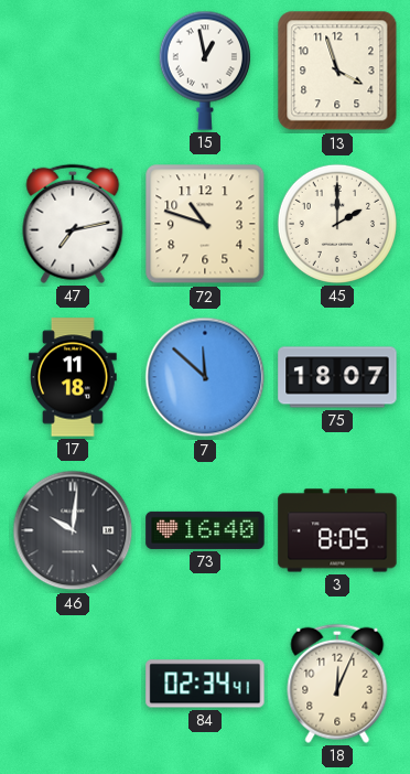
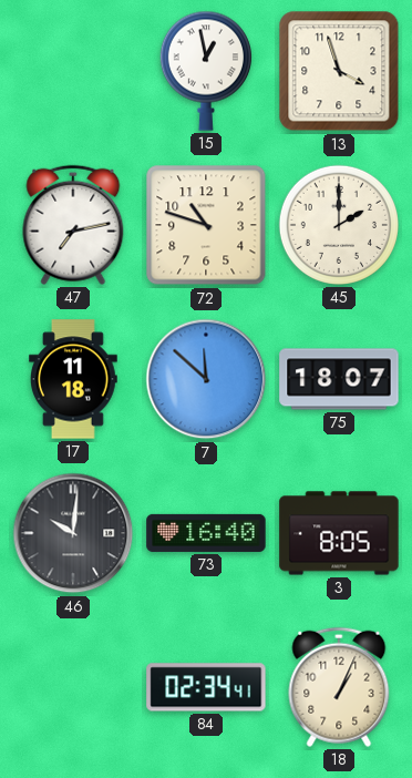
18: 12:04 -> 1:04
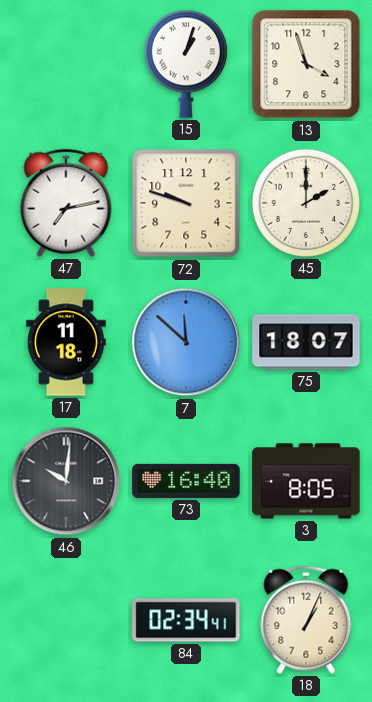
15: 12:58 -> 1:03
72: 10:48 -> 9:48
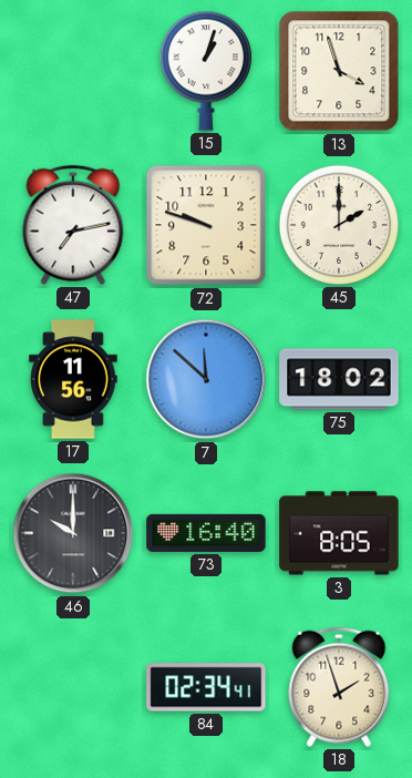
17: 11:18 -> 11:56
75: 18:07 -> 18:02
46: 10:01 -> 10:00
18: 1:04 -> 1:57
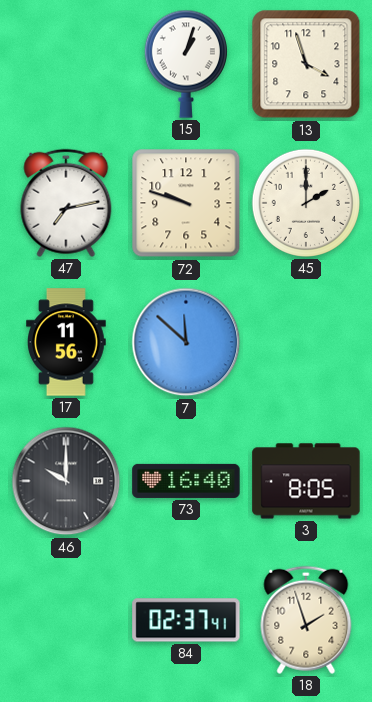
75: 18:02 -> none
84: 02:34 -> 02:37
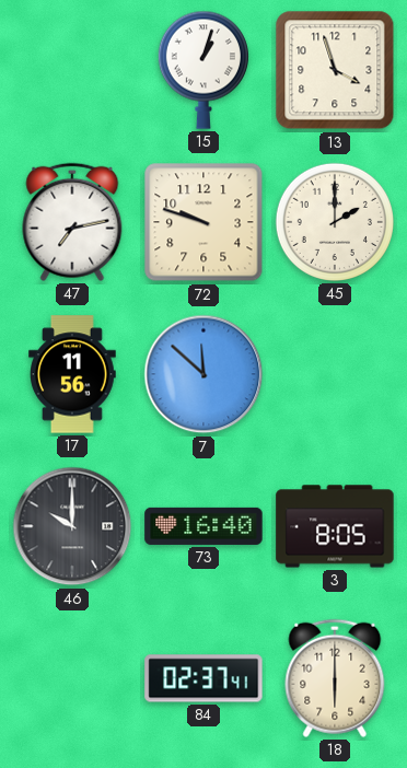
18: 1:57 -> 6:00
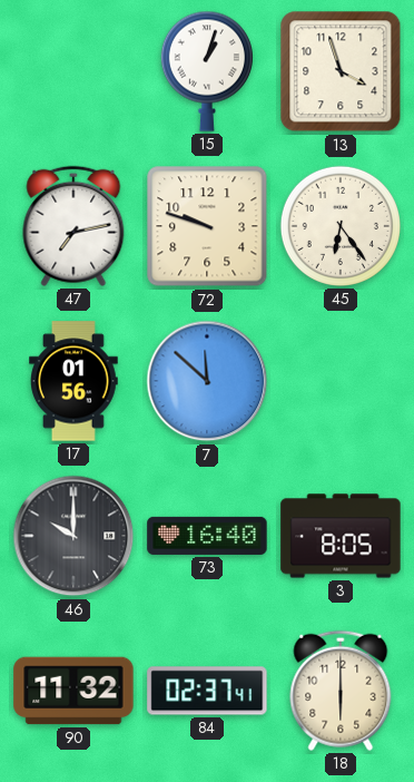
45: 2:00 -> 6:24
17: 11:56 -> 01:56
90: none -> 11:32
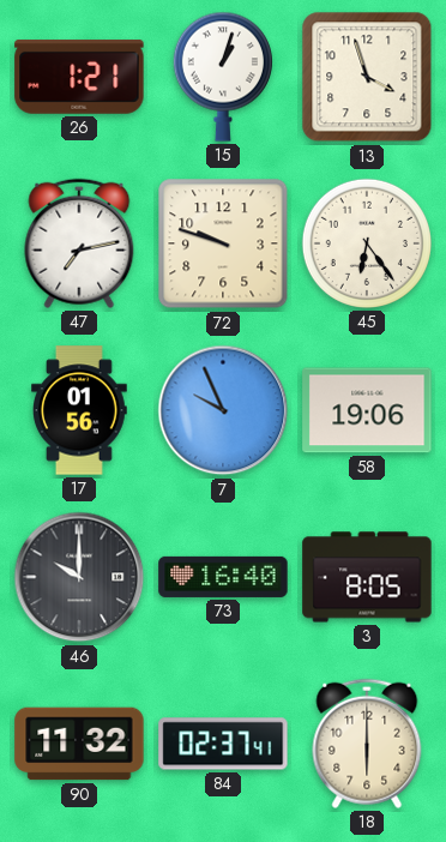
26: none -> 1:21
7: 11:52 -> 9:56
58: none -> 19:06
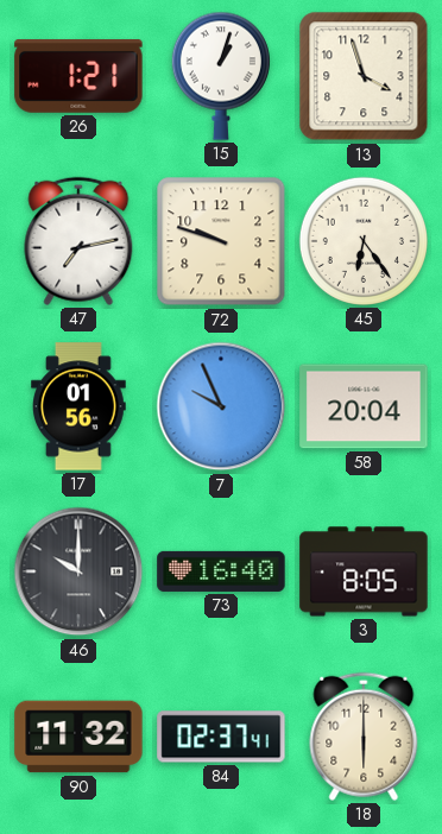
58: 19:06 -> 20:04
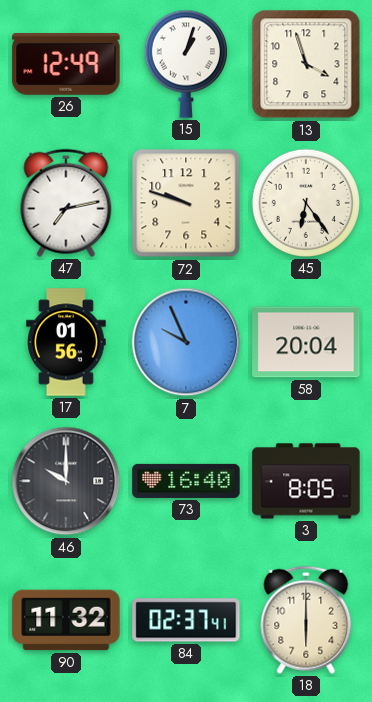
26: 1:21 -> 12:49
